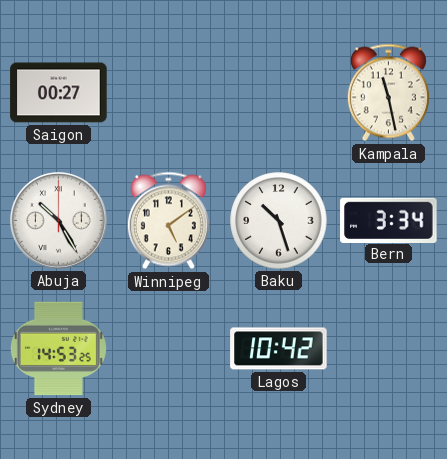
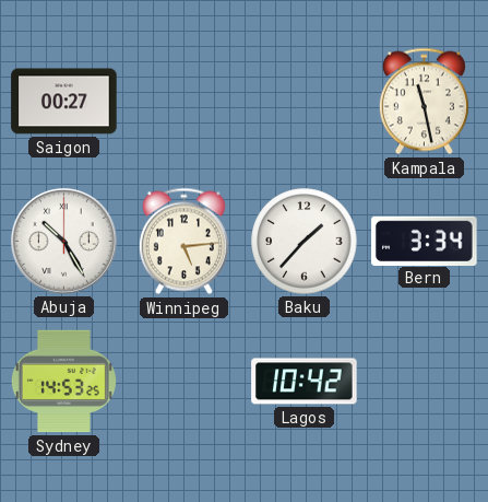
Winnipeg: 5:09 -> 5:14
Baku: 10:27 -> 1:37
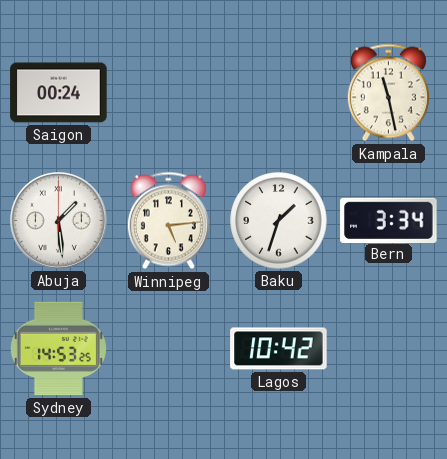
Saigon: 00:27 -> 00:24
Abuja: 10:25 -> 1:29
Baku: 1:37 -> 1:33
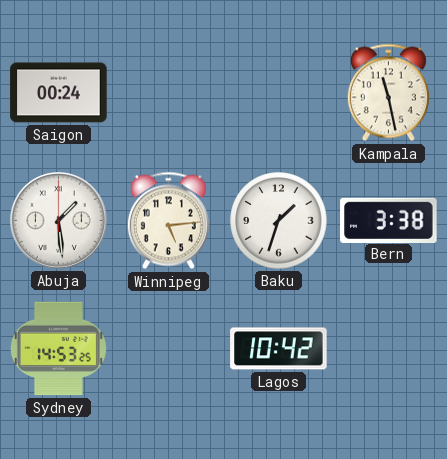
Bern: 3:34 -> 3:38
